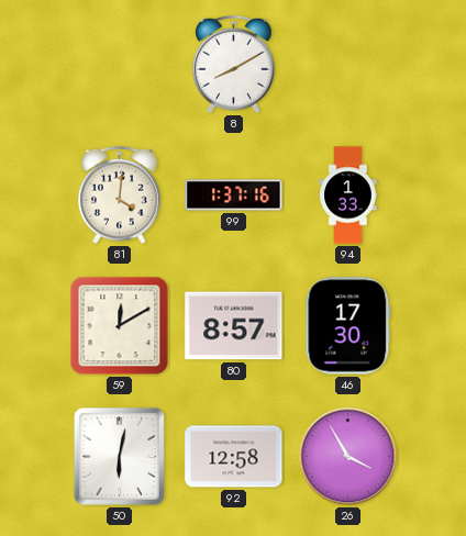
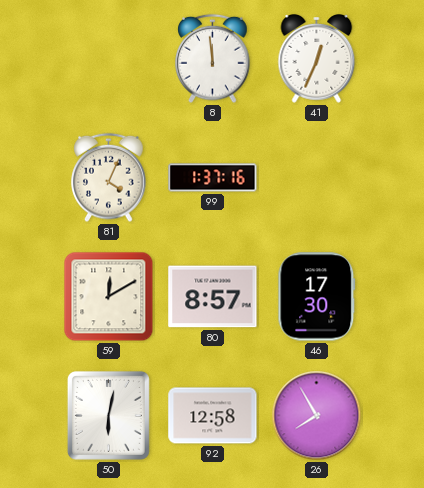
8: 8:10 -> 11:59
41: none -> 12:34
81: 4:01 -> 4:04
94: 1:33 -> none
26: 3:55 -> 7:55
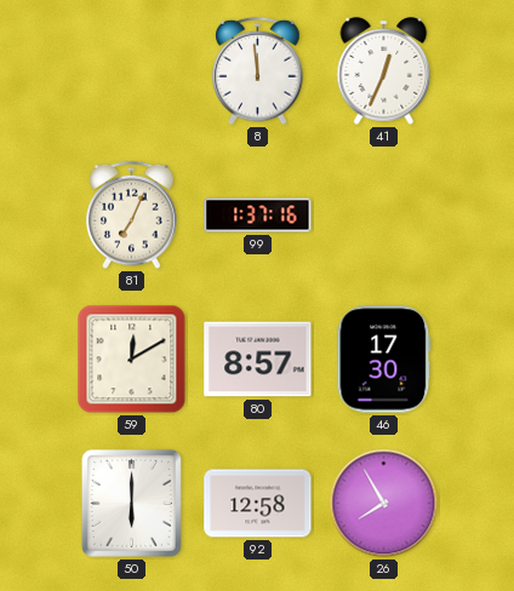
81: 4:04 -> 7:04
50: 6:02 -> 6:00
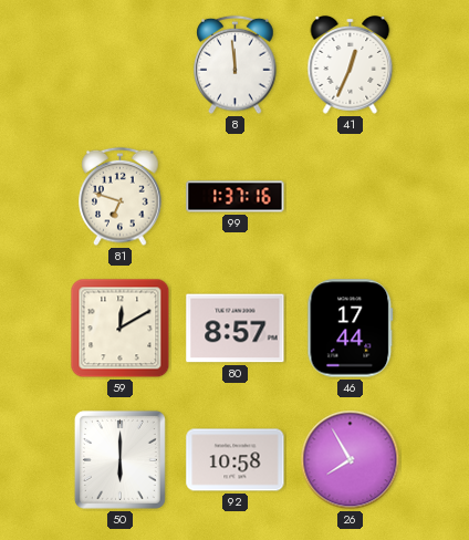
81: 7:04 -> 6:48
46: 17:30 -> 17:44
92: 12:58 -> 10:58
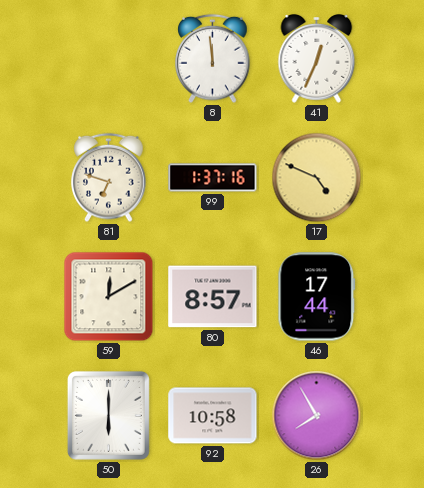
17: none -> 4:49
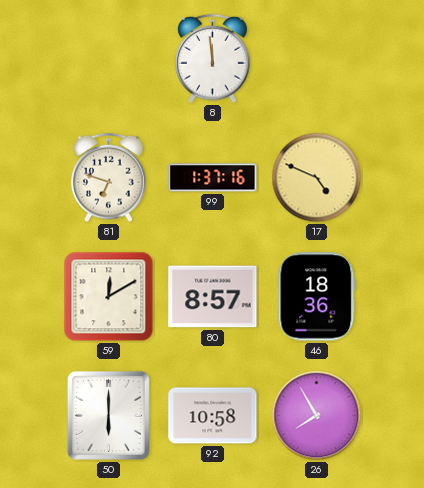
41: 12:34 -> none
46: 17:44 -> 18:36
